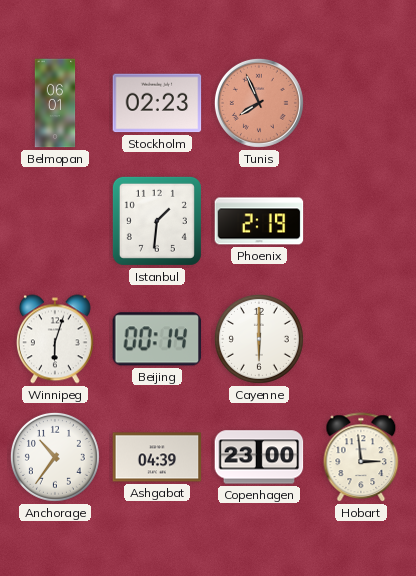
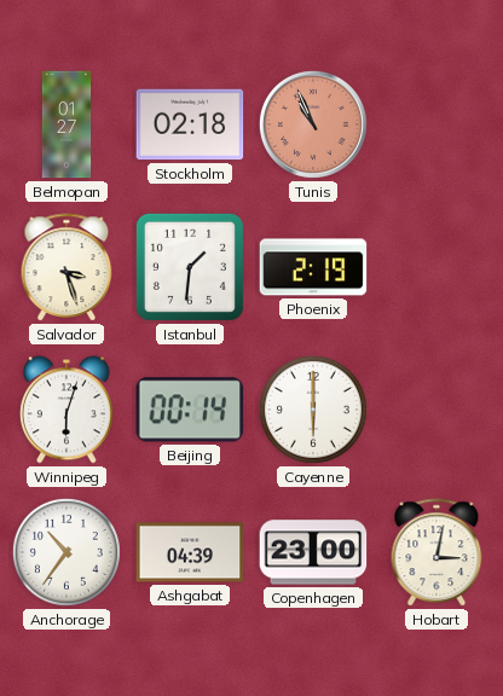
Belmopan: 06:01 -> 01:27
Stockholm: 02:23 -> 02:18
Tunis: 7:56 -> 10:56
Salvador: none -> 3:27
Hobart: 2:59 -> 3:02
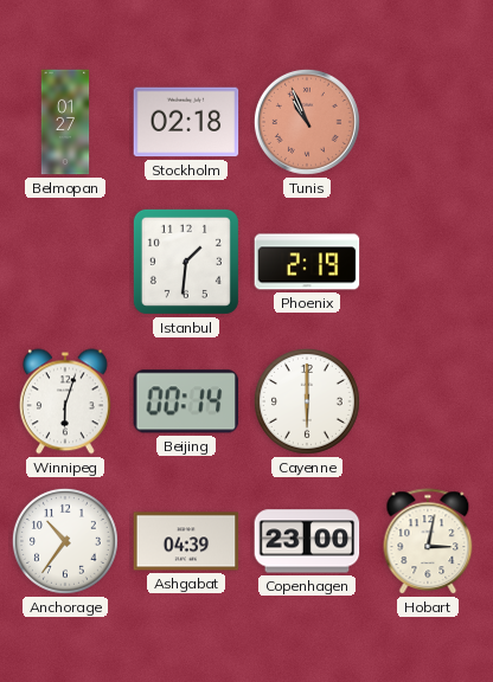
Salvador: 3:27 -> none
